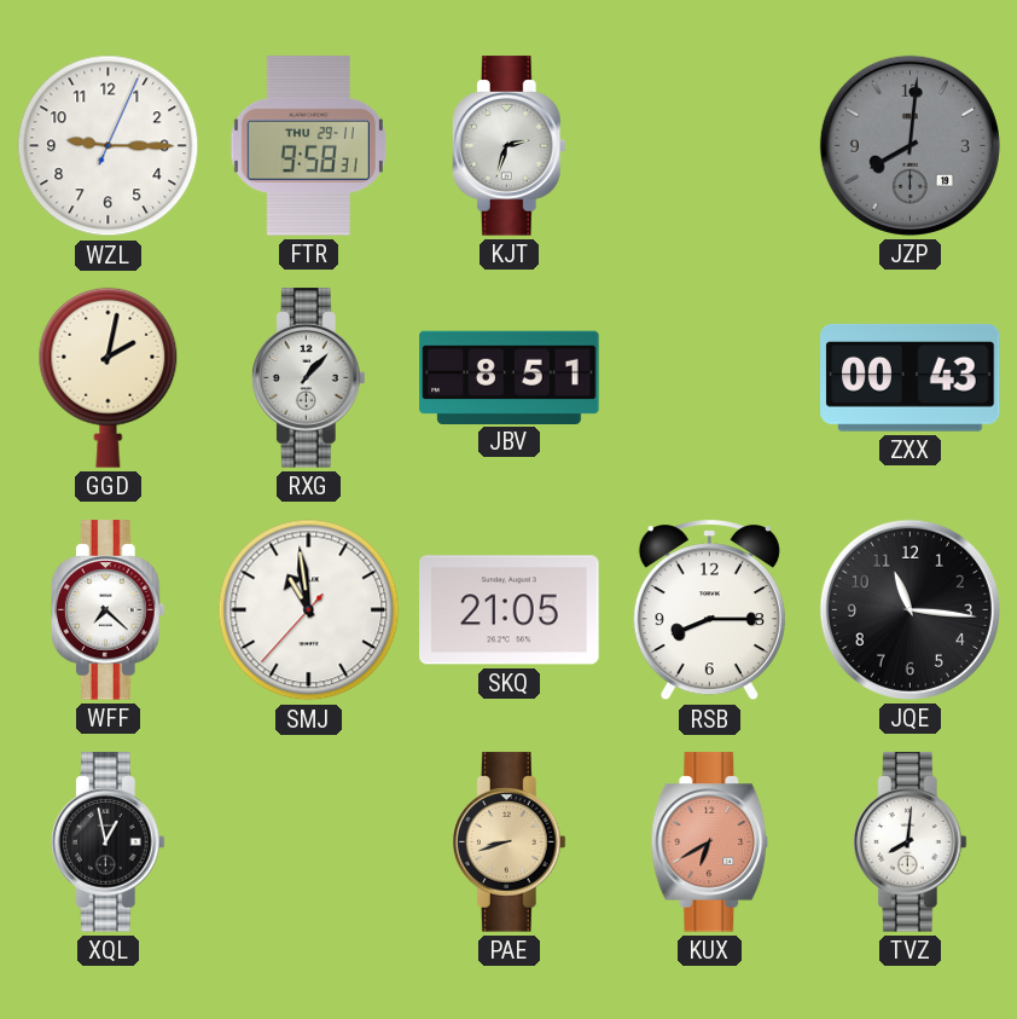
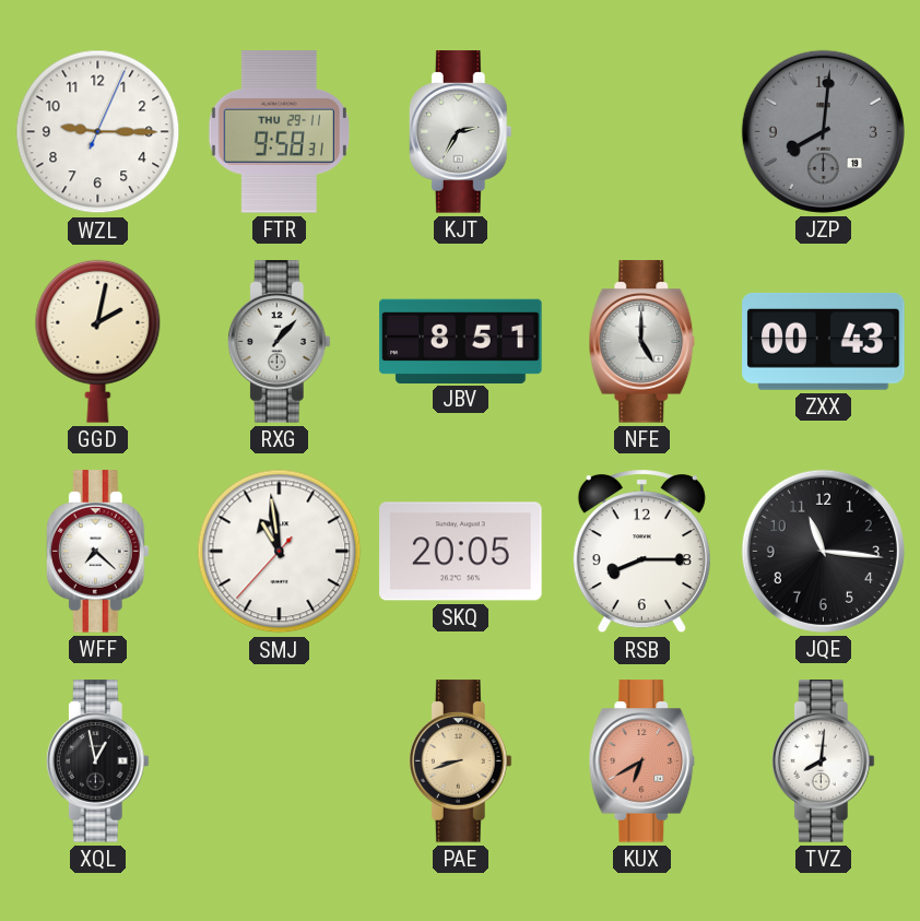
KJT: 2:33 -> 2:35
NFE: none -> 5:00
SKQ: 21:05 -> 20:05
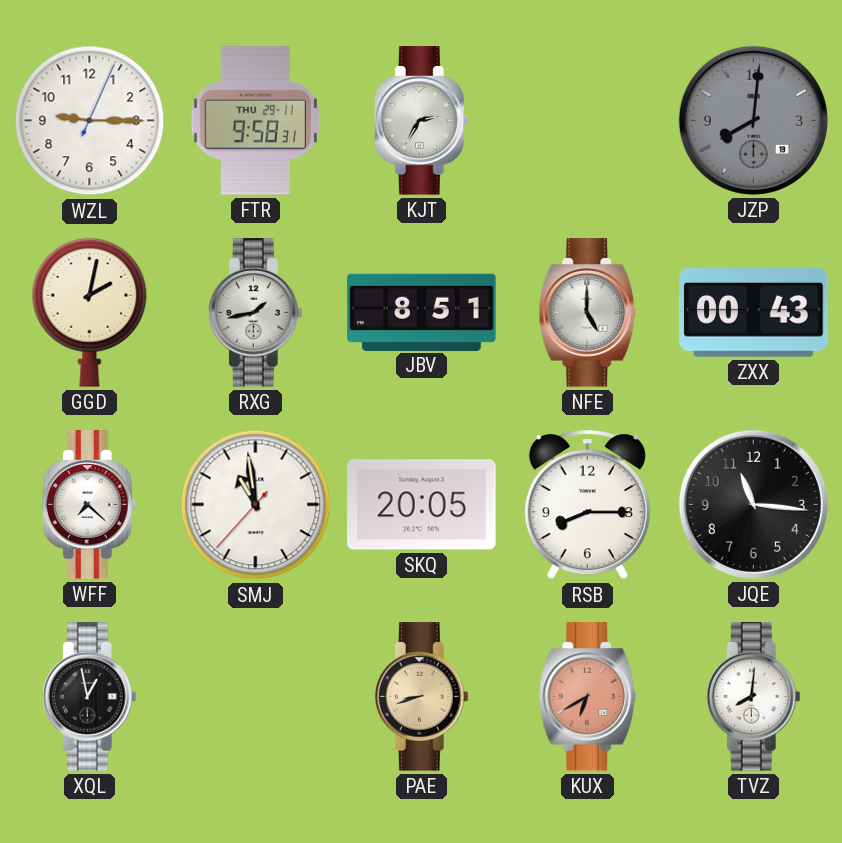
RXG: 1:07 -> 1:43
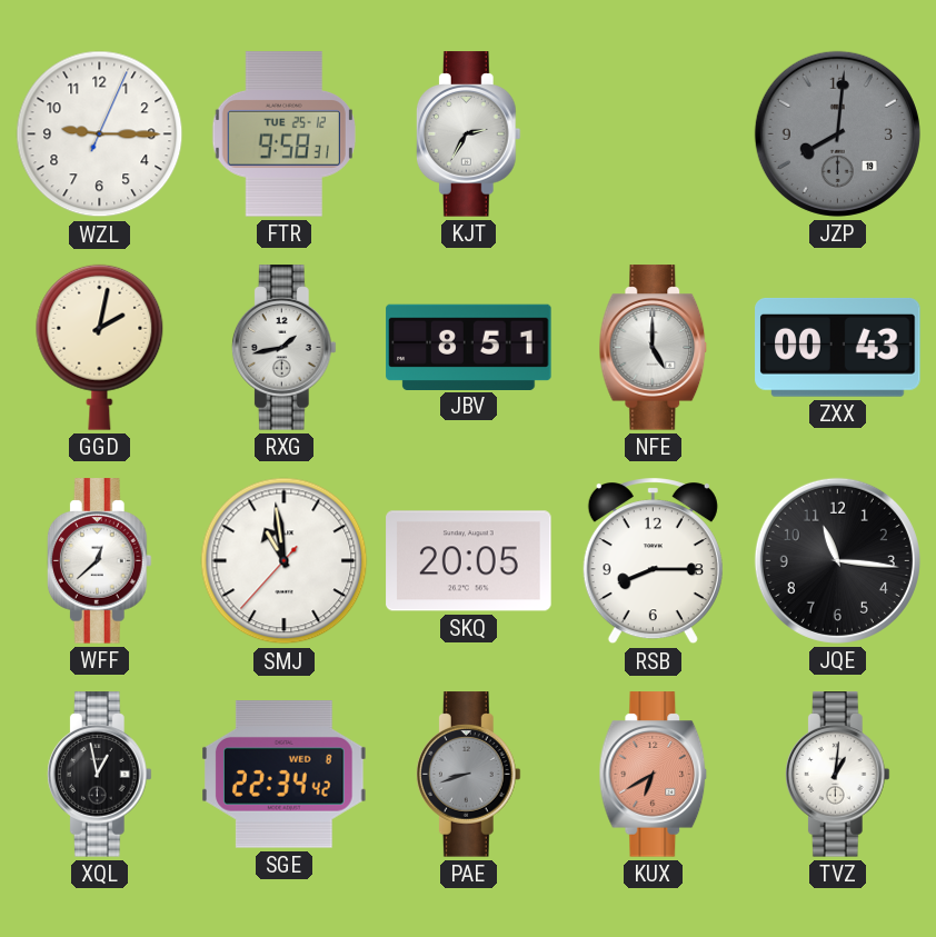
FTR date: THU 29-11 -> TUE 25-12
WFF: 7:22 -> 12:38
SGE: none -> 22:34
PAE dial: champagne -> grey
TVZ: 8:01 -> 1:01
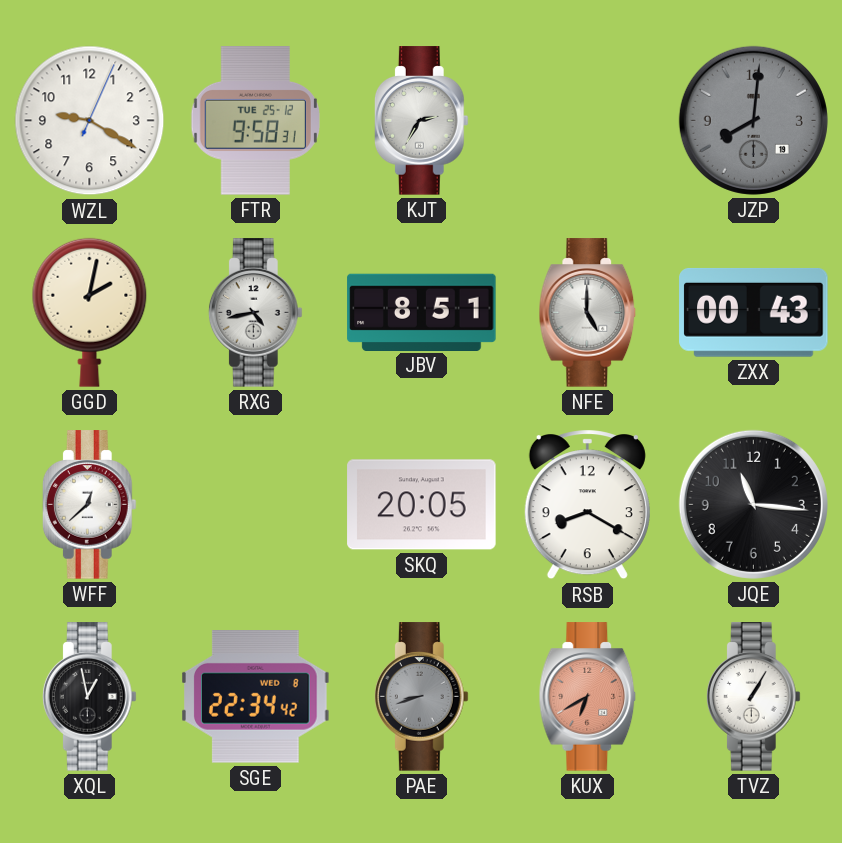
WZL: 9:15 -> 9:20
RXG: 1:43 -> 4:43
SMJ: 10:58 -> none
RSB: 8:15 -> 8:20
TVZ: 1:01 -> 1:05
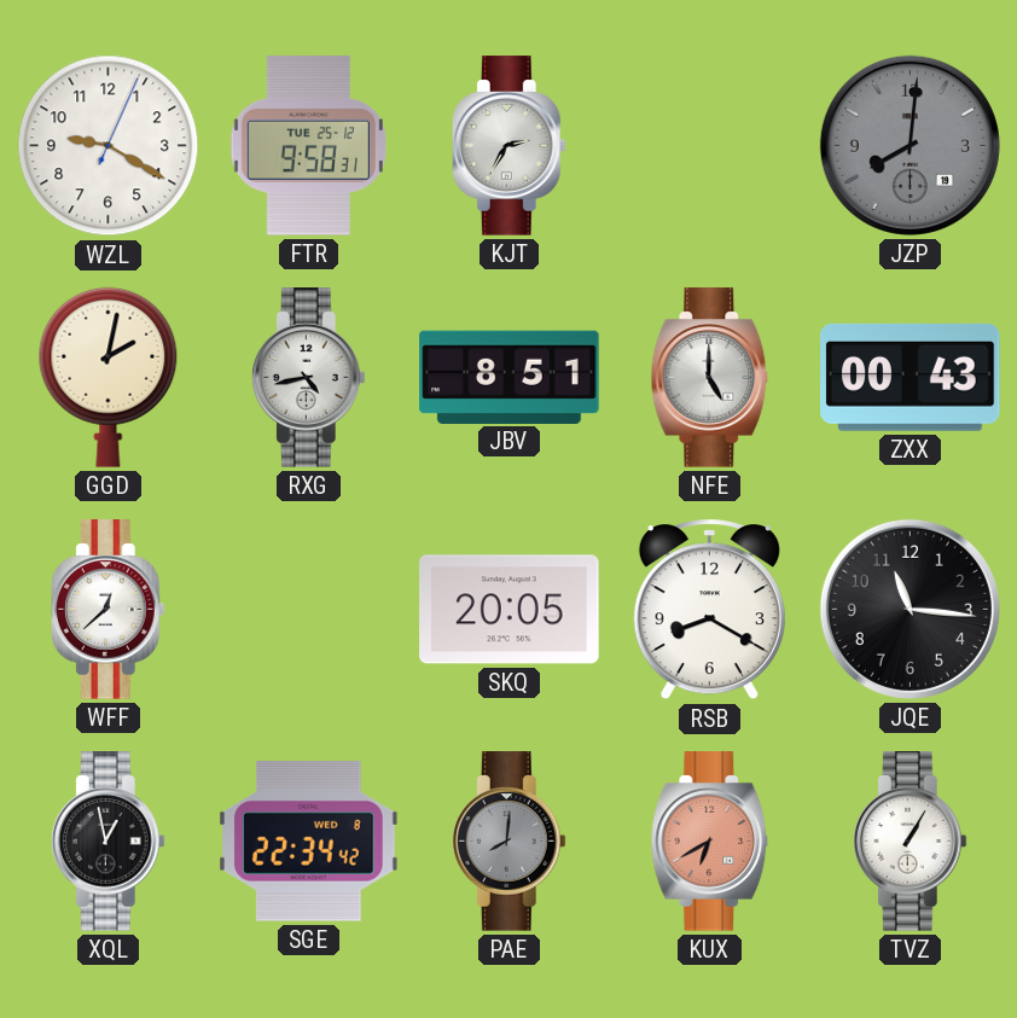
PAE: 8:42 -> 8:01
